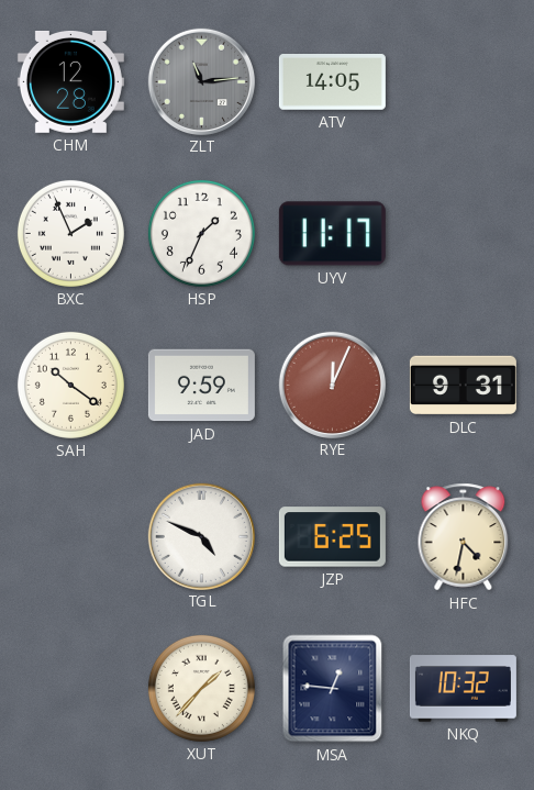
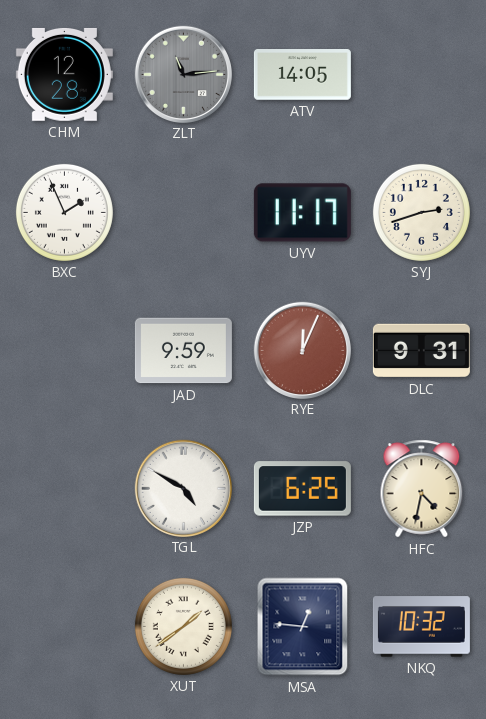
HSP: 1:34 -> none
SYJ: none -> 2:42
SAH: 10:21 -> none
TGL: 4:49 -> 4:50
XUT: 1:37 -> 1:39
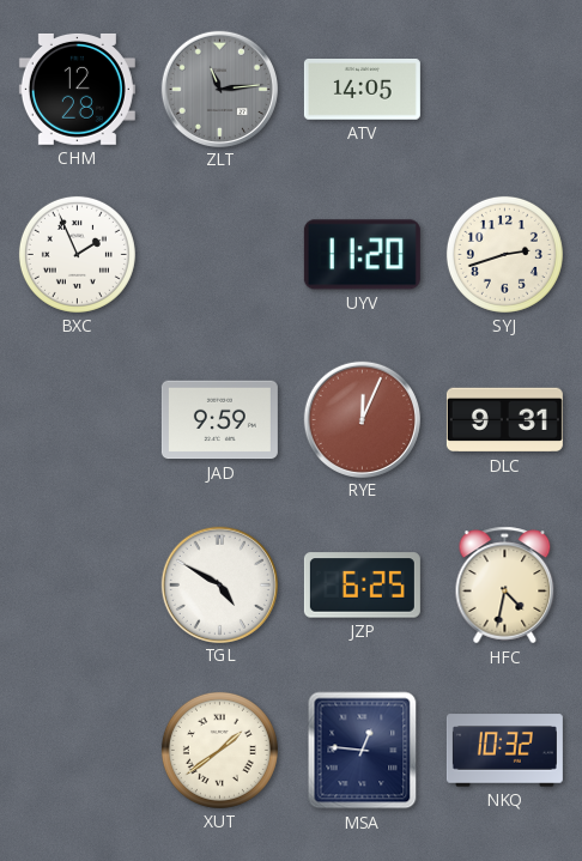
UYV: 11:17 -> 11:20
